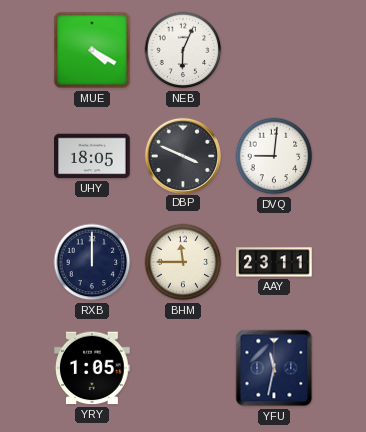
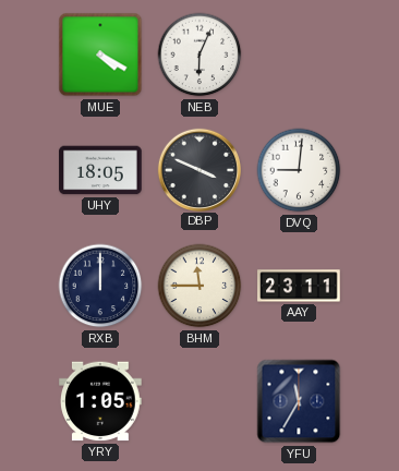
YFU: 11:32 -> 11:35
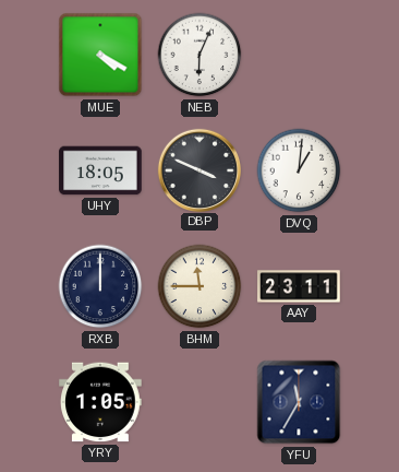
DVQ: 9:01 -> 1:01
